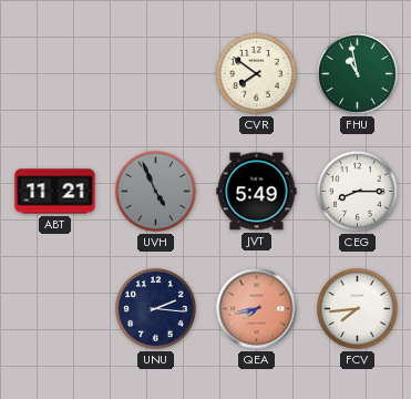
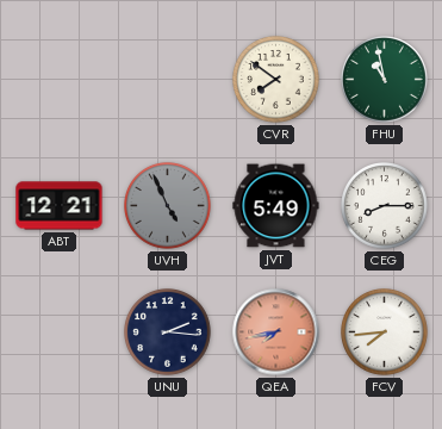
ABT: 11:21 -> 12:21
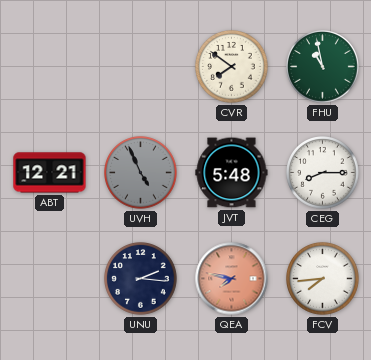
JVT: 5:49 -> 5:48
QEA: 7:43 -> 7:47
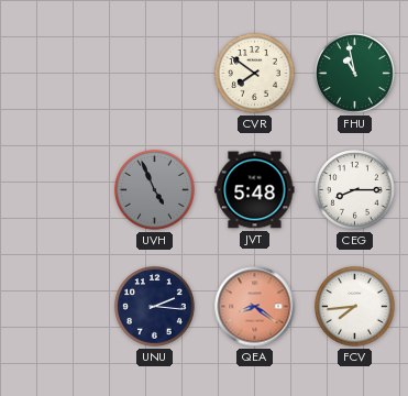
ABT: 12:21 -> none
QEA: 7:47 -> 8:21
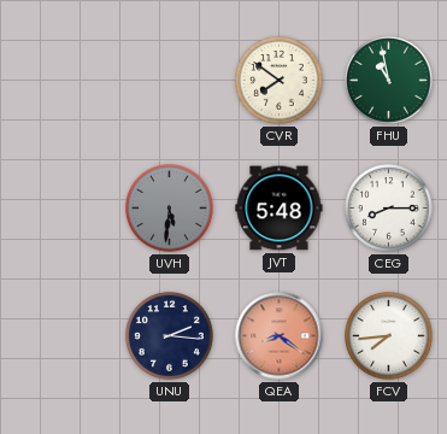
UVH: 4:56 -> 5:31
